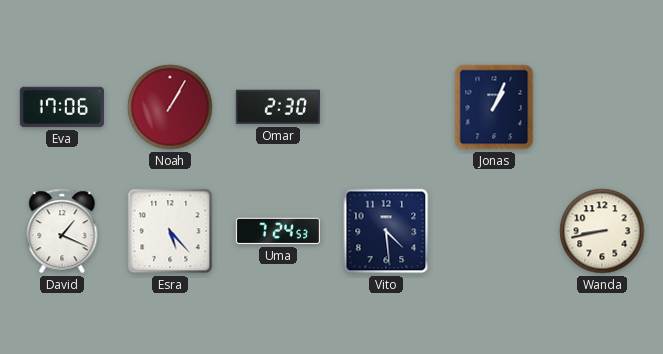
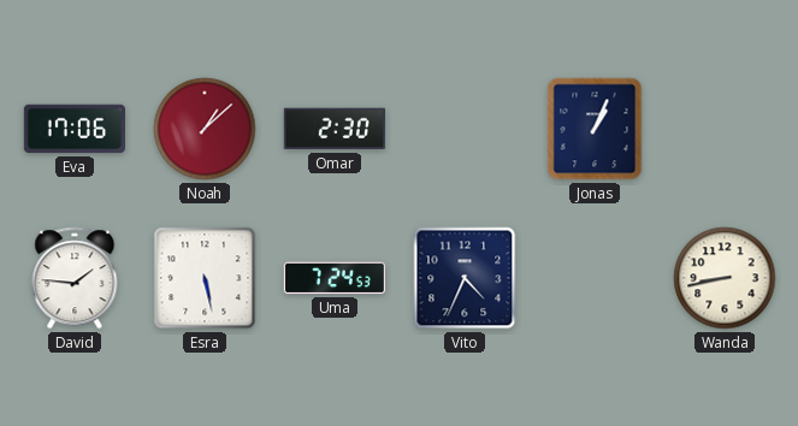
Noah: 1:05 -> 1:08
David: 1:19 -> 1:46
Esra: 5:23 -> 5:28
Vito: 4:29 -> 4:34
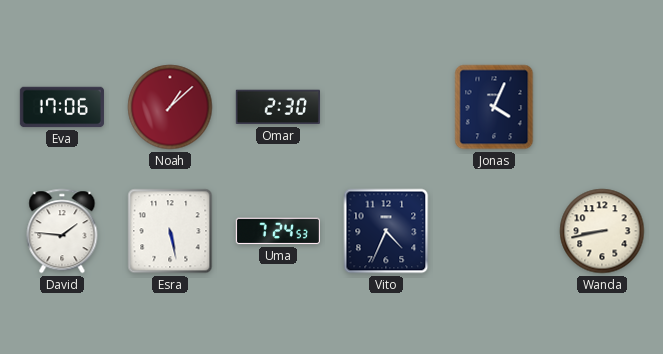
Jonas: 1:04 -> 4:04
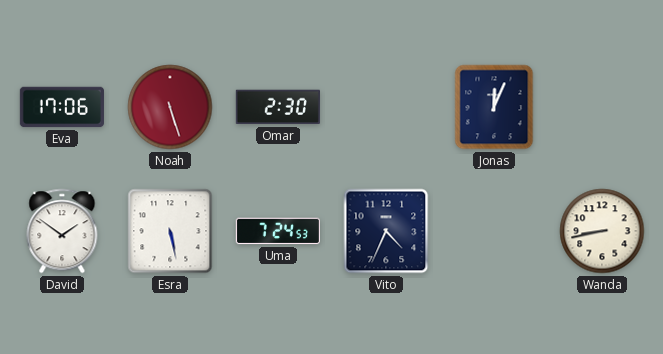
Noah: 1:08 -> 5:27
Jonas: 4:04 -> 12:04
David: 1:46 -> 1:51
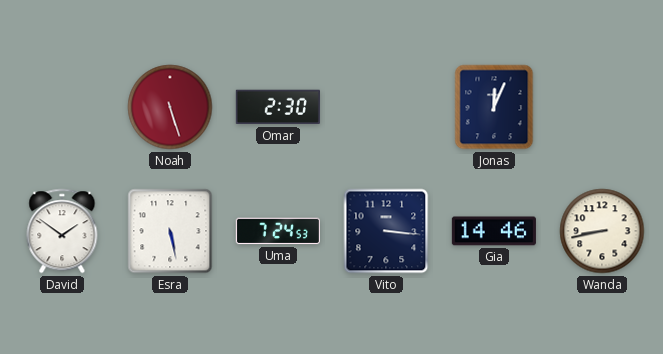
Eva: 17:06 -> none
Vito: 4:34 -> 3:16
Gia: none -> 14:46
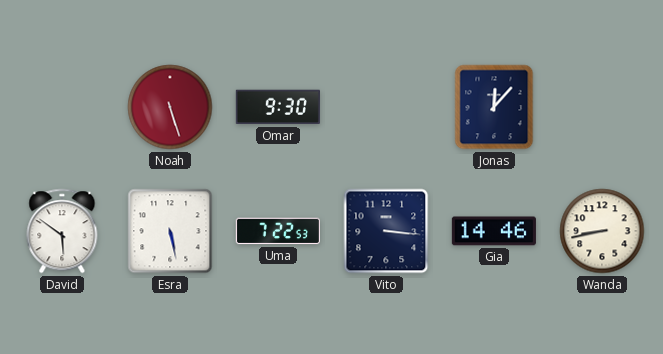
Omar: 2:30 -> 9:30
Jonas: 12:04 -> 12:07
David: 1:51 -> 5:51
Uma: 7:24 -> 7:22
